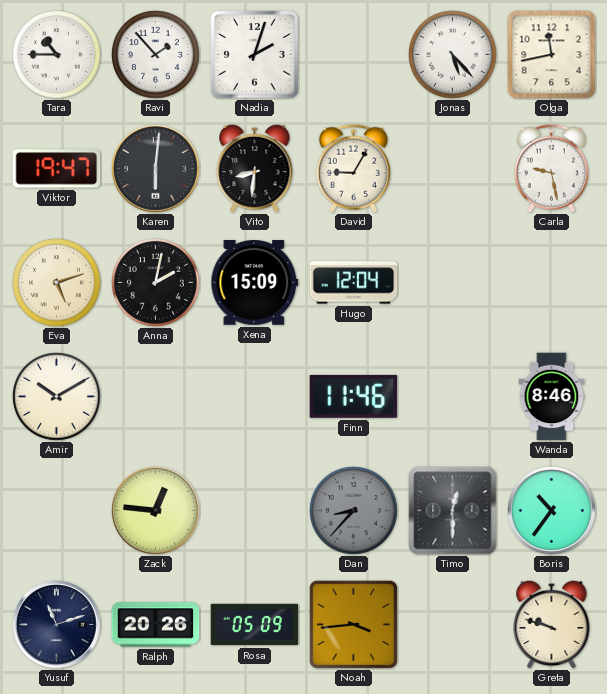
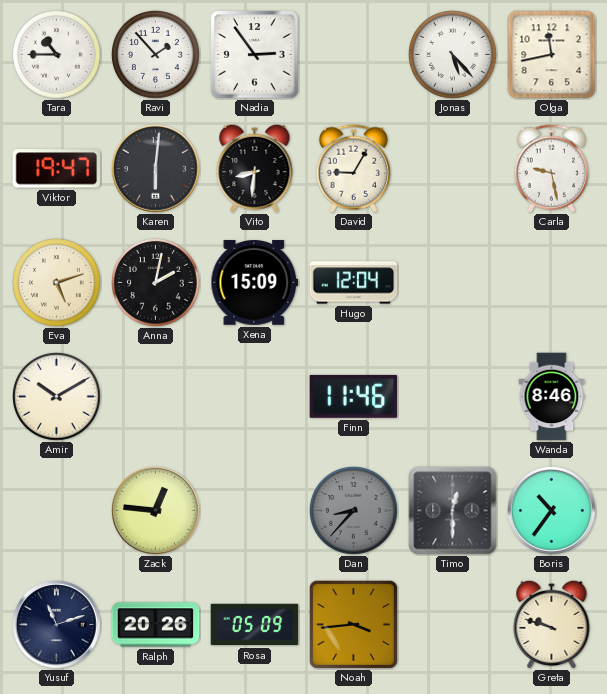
Nadia: 2:03 -> 2:54
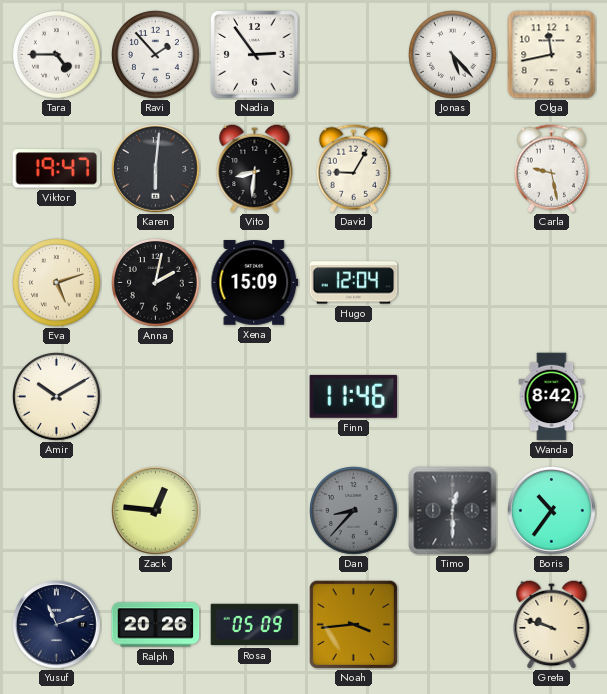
Tara: 10:45 -> 4:45
Wanda: 8:46 -> 8:42
